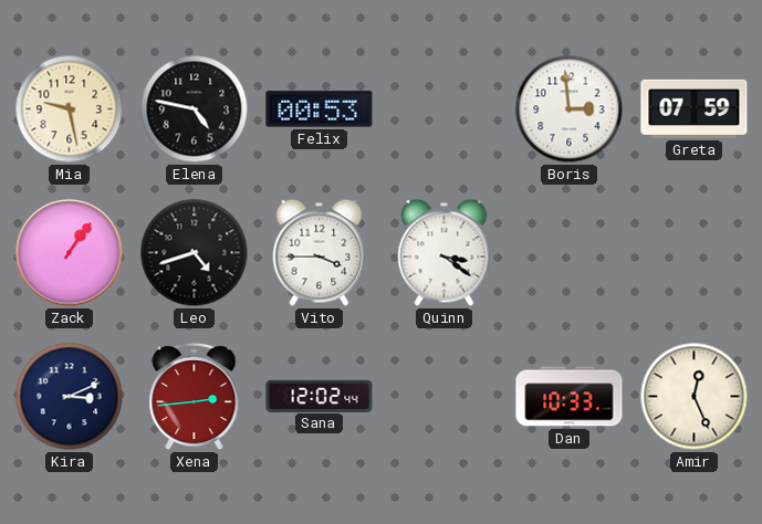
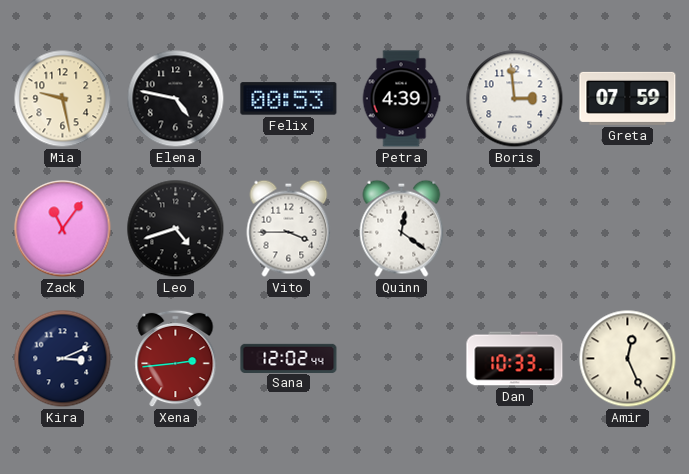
Petra: none -> 4:39
Zack: 1:06 -> 11:06
Quinn: 3:21 -> 12:21
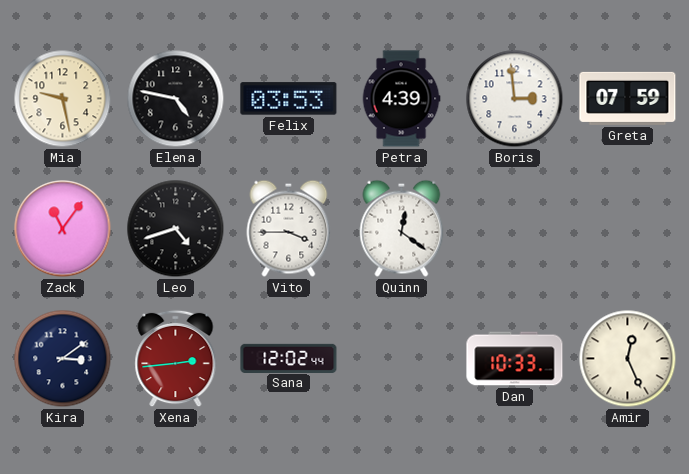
Felix: 00:53 -> 03:53
Kira: 3:11 -> 3:09
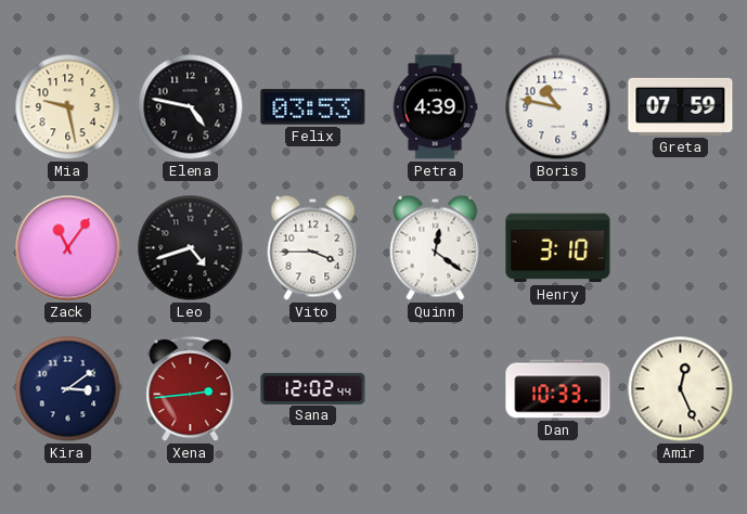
Boris: 2:59 -> 10:47
Henry: none -> 3:10
